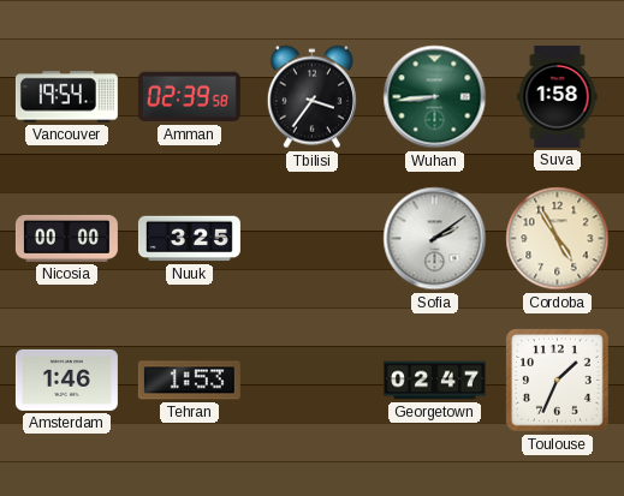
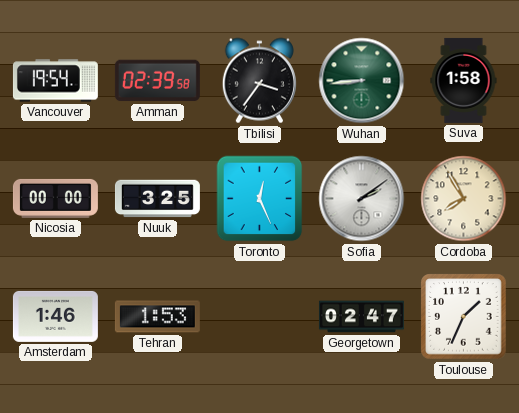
Toronto: none -> 12:26
Cordoba: 4:55 -> 7:55
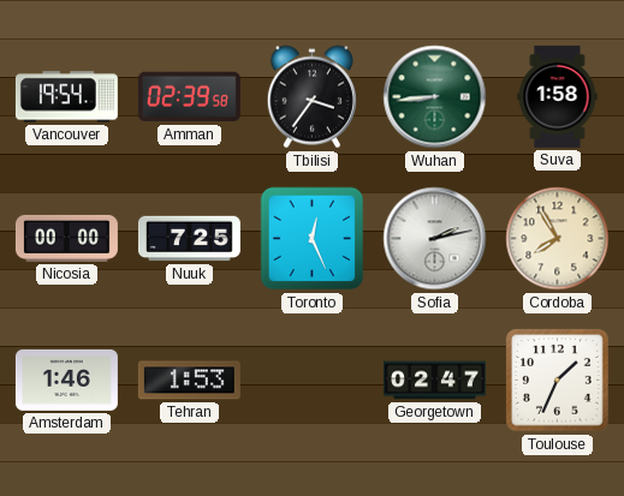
Nuuk: 3:25 -> 7:25
Sofia: 2:09 -> 2:13
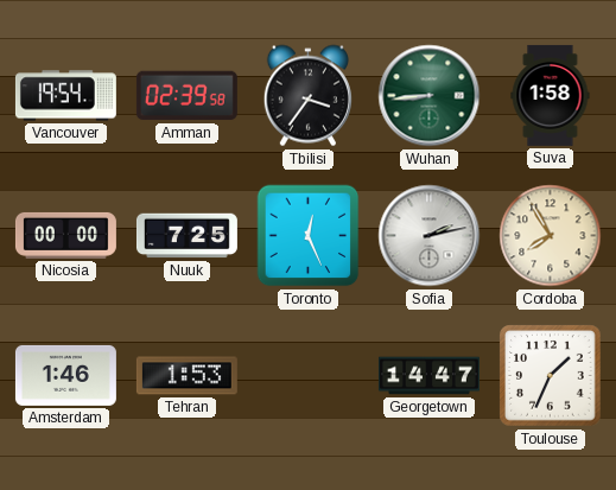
Georgetown: 02:47 -> 14:47
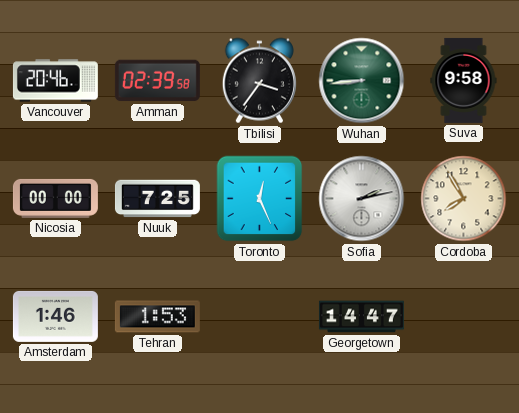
Vancouver: 19:54 -> 20:46
Suva: 1:58 -> 9:58
Toulouse: 1:34 -> none
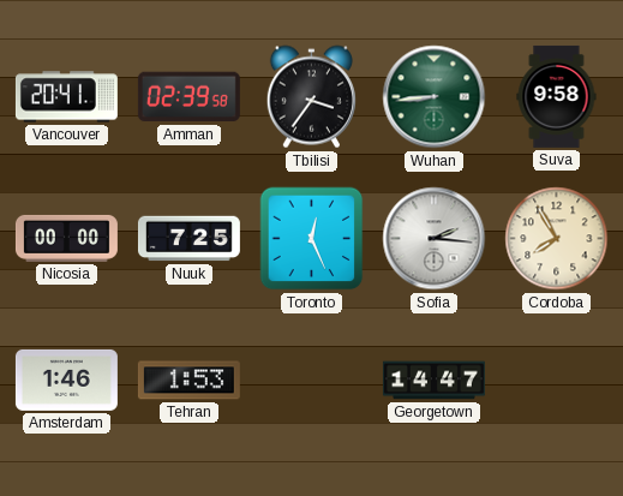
Vancouver: 20:46 -> 20:41
Sofia: 2:13 -> 2:16
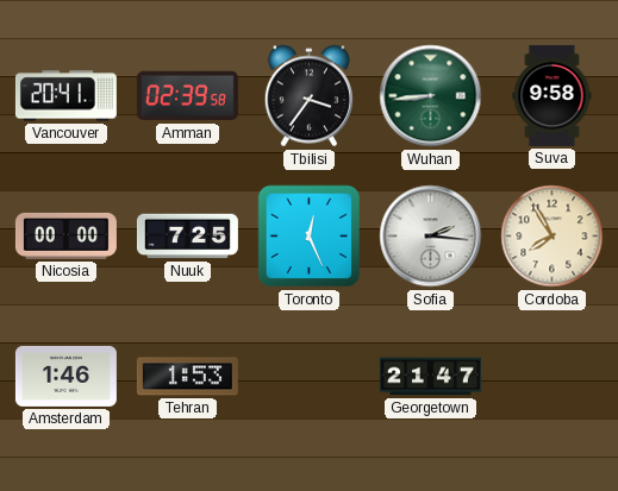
Georgetown: 14:47 -> 21:47
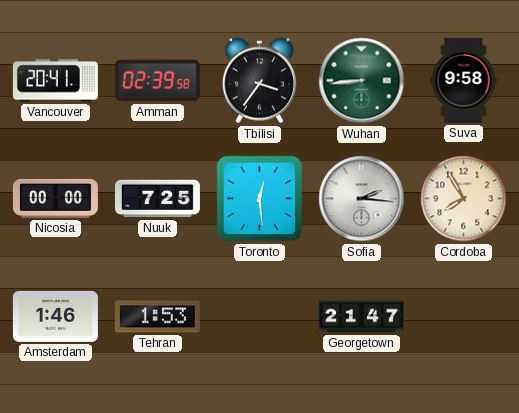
Toronto: 12:26 -> 12:29
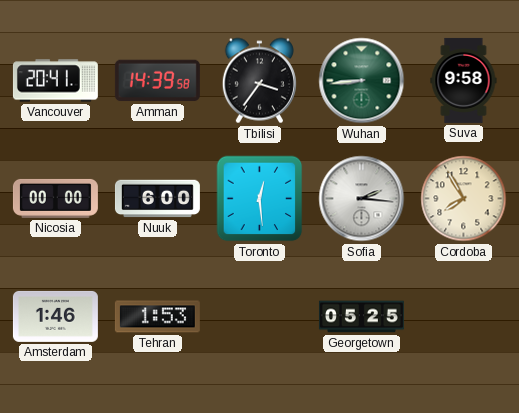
Amman: 02:39 -> 14:39
Nuuk: 7:25 -> 6:00
Georgetown: 21:47 -> 05:25
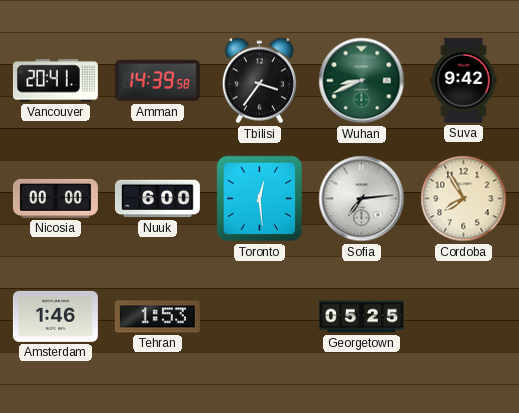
Wuhan: 8:44 -> 8:41
Suva: 9:58 -> 9:42
Sofia: 2:16 -> 7:14
